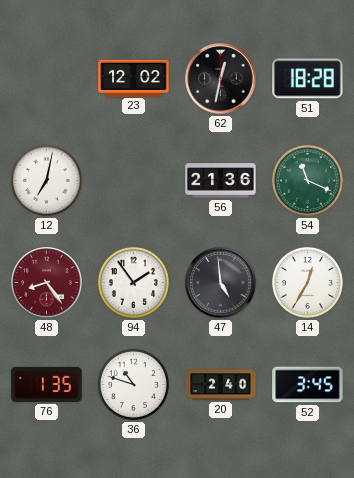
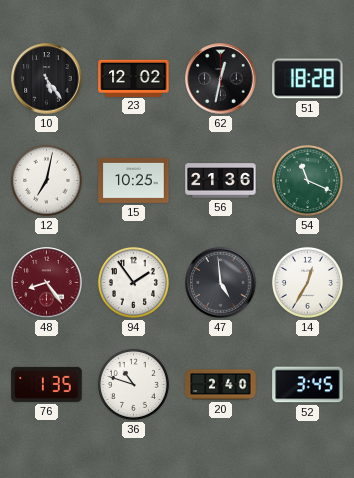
10: none -> 5:24
15: none -> 10:25
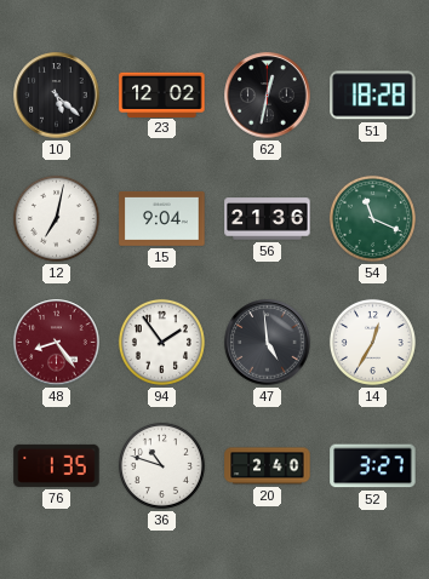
10: 5:24 -> 5:22
15: 10:25 -> 9:04
52: 3:45 -> 3:27
